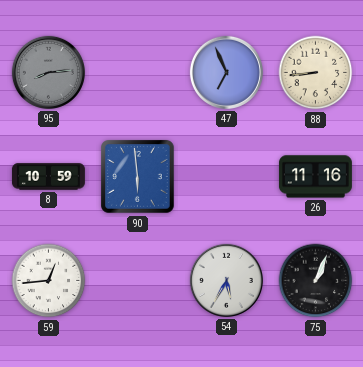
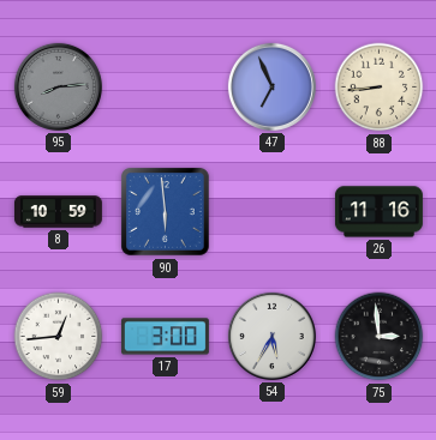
17: none -> 3:00
75: 1:04 -> 2:59
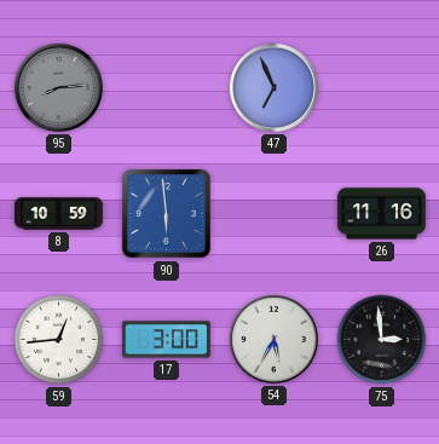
88: 8:44 -> none
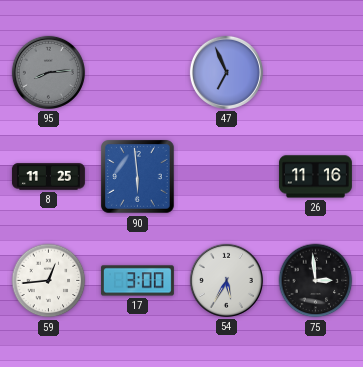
8: 10:59 -> 11:25
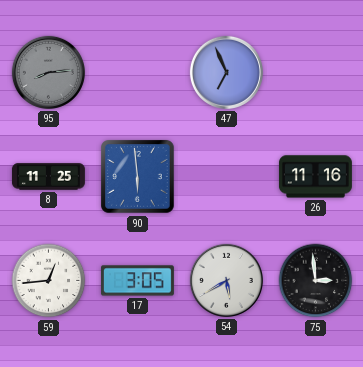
17: 3:00 -> 3:05
54: 5:35 -> 5:40
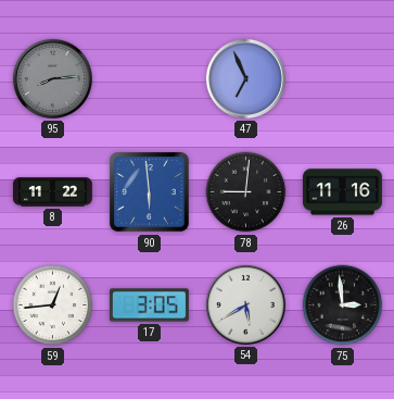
8: 11:25 -> 11:22
78: none -> 9:01
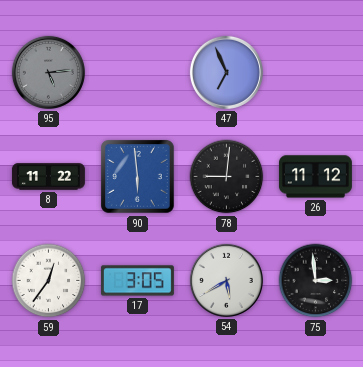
95: 8:14 -> 5:14
26: 11:16 -> 11:12
59: 12:44 -> 12:36
